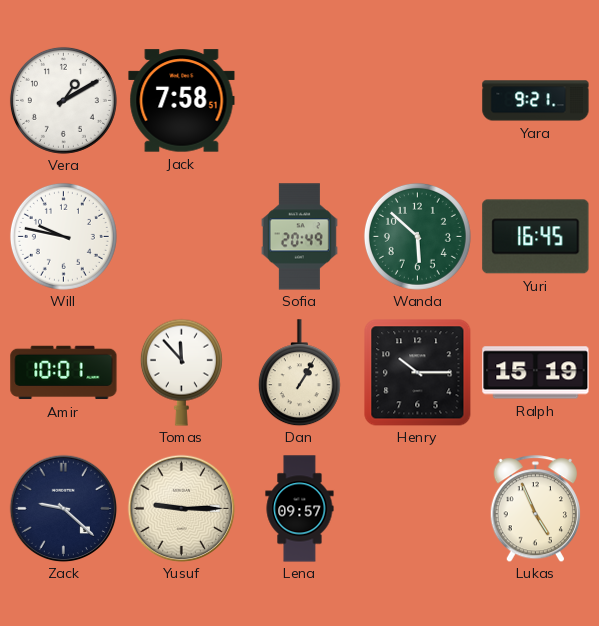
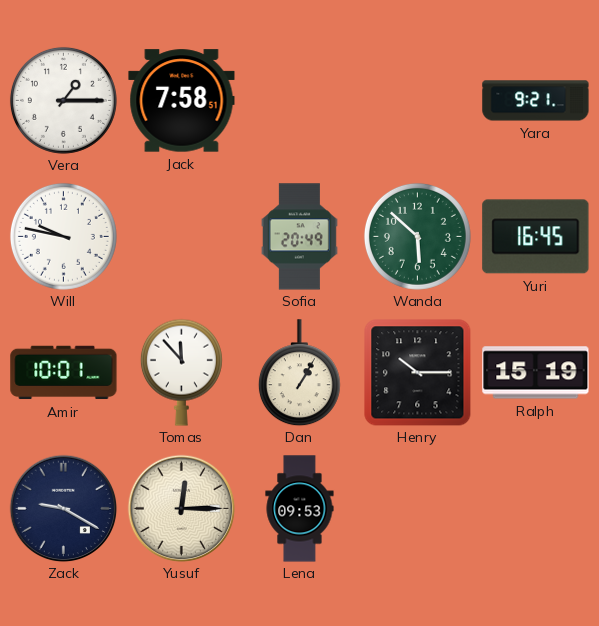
Vera: 1:10 -> 1:15
Zack: 9:22 -> 9:20
Yusuf: 9:15 -> 12:15
Lena: 09:57 -> 09:53
Lukas: 4:56 -> none
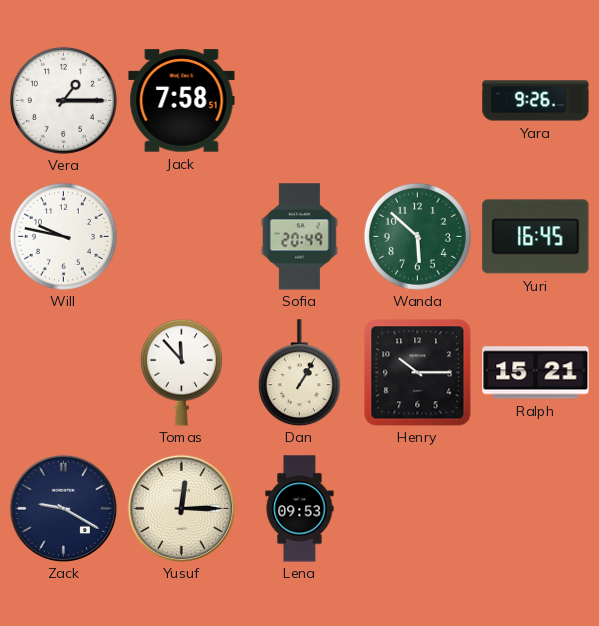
Yara: 9:21 -> 9:26
Amir: 10:01 -> none
Ralph: 15:19 -> 15:21
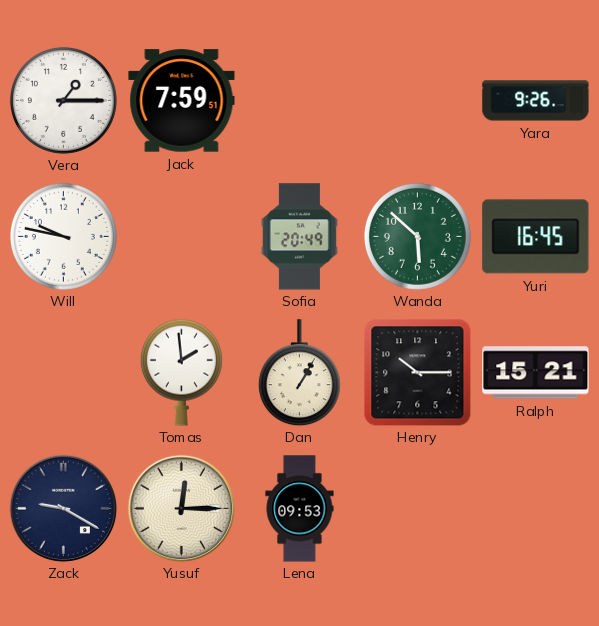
Jack: 7:58 -> 7:59
Tomas: 11:53 -> 1:59
